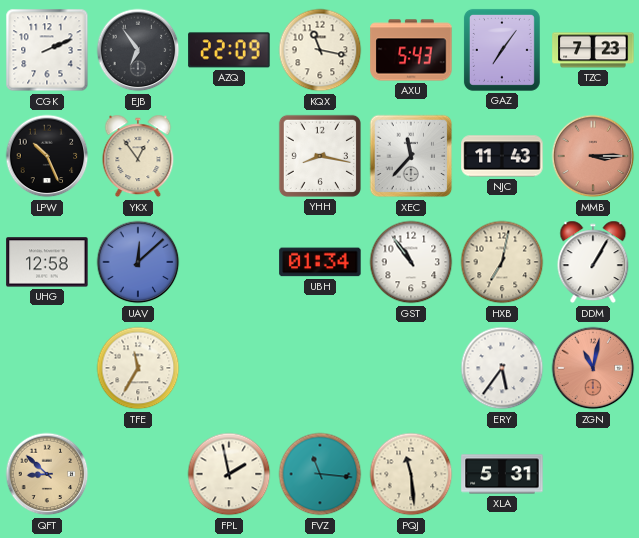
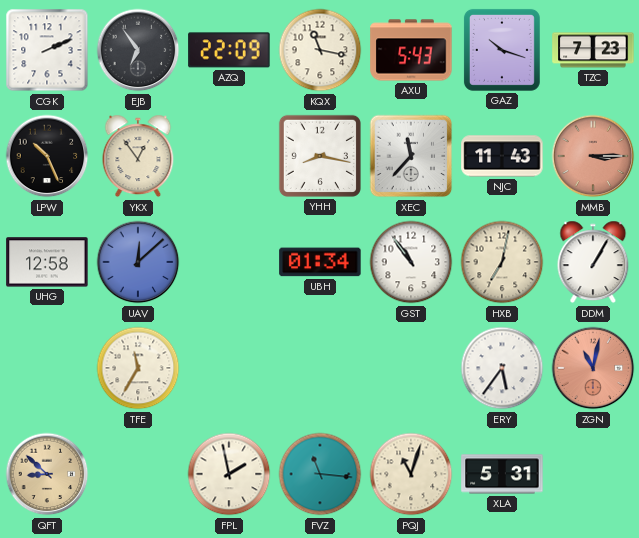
GAZ: 7:06 -> 10:18
PQJ: 11:29 -> 11:03
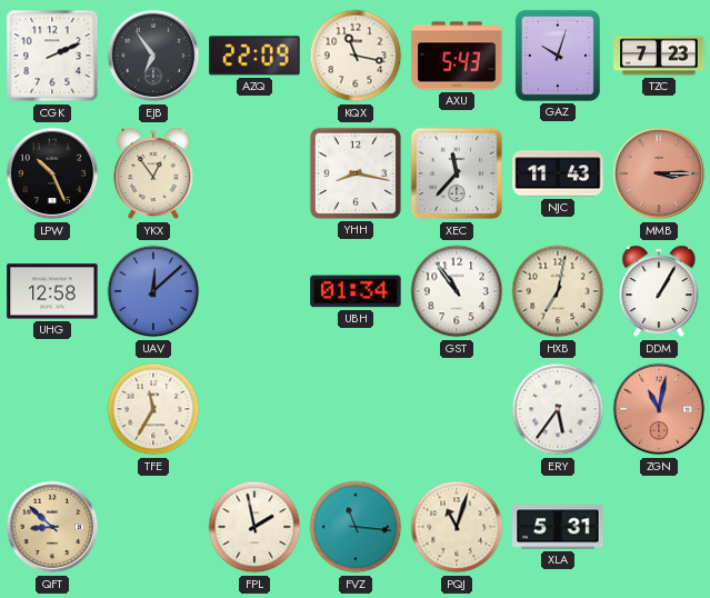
GAZ: 10:18 -> 10:03
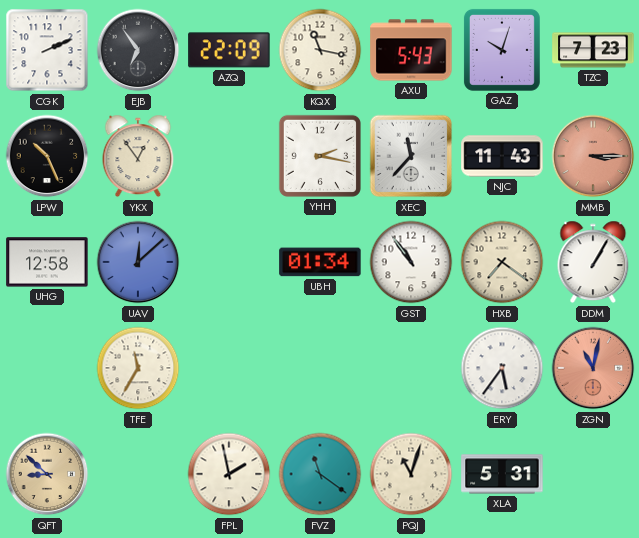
YHH: 8:17 -> 2:17
HXB: 7:02 -> 7:21
FVZ: 11:16 -> 11:21
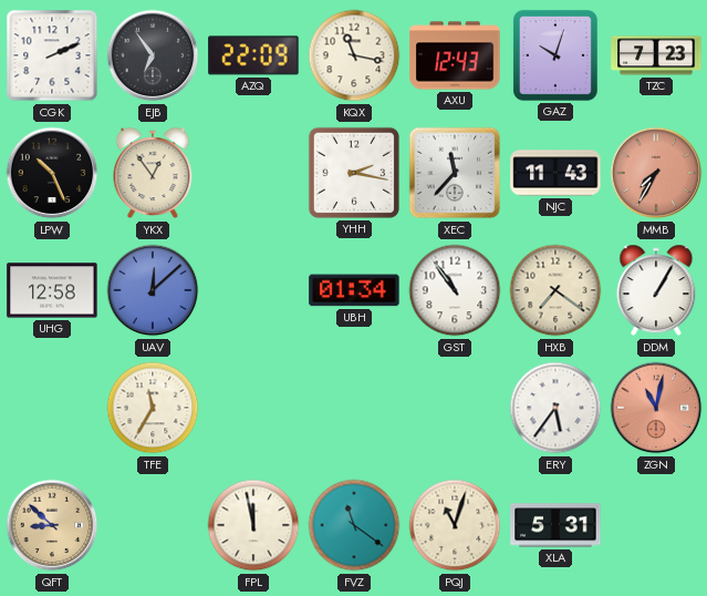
AXU: 5:43 -> 12:43
MMB: 3:15 -> 7:35
FPL: 1:58 -> 11:58
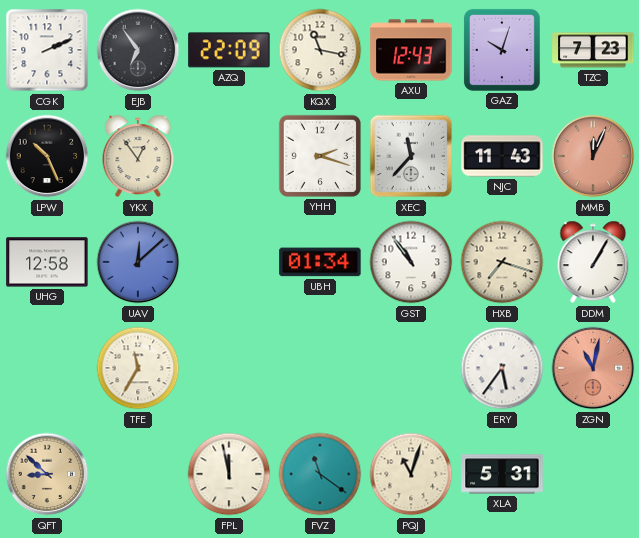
YHH: 2:17 -> 2:18
MMB: 7:35 -> 12:04
HXB: 7:21 -> 7:18
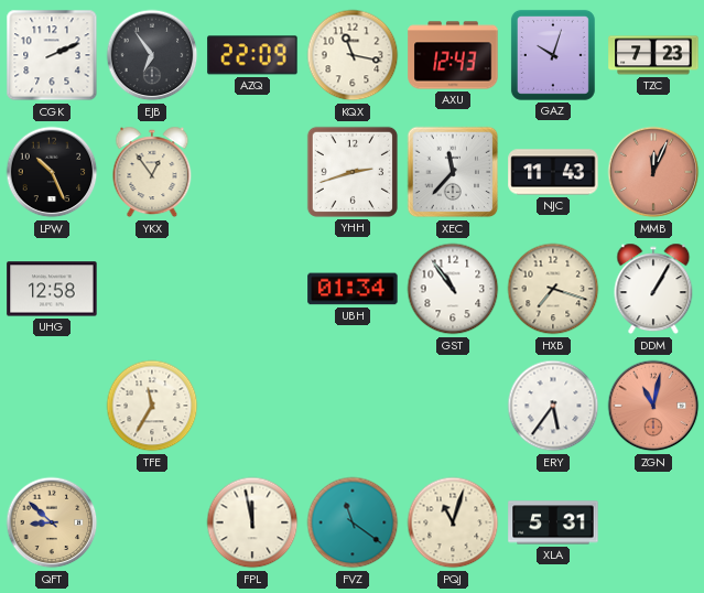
YHH: 2:18 -> 2:42
UAV: 12:08 -> none
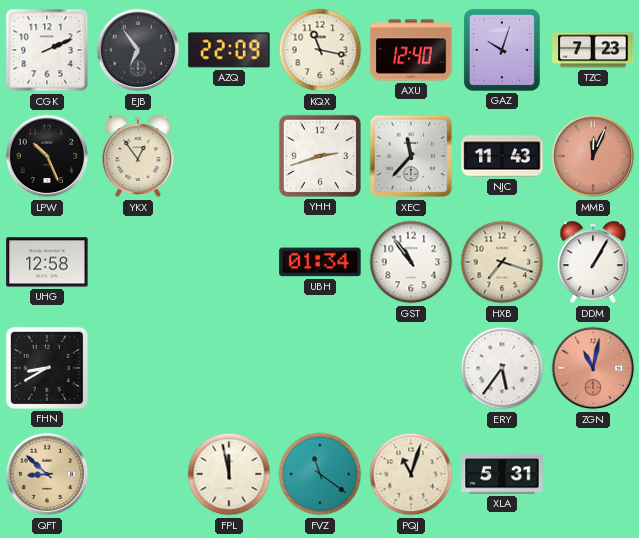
AXU: 12:43 -> 12:40
FHN: none -> 8:40
TFE: 11:35 -> none
